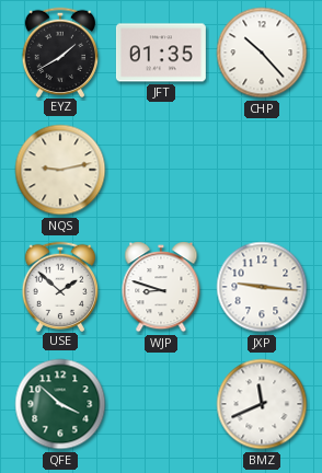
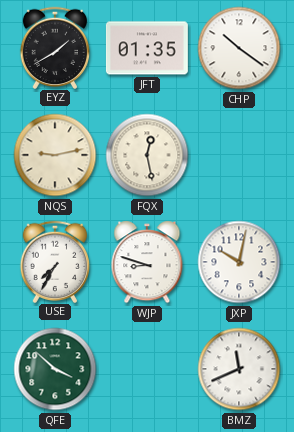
CHP: 10:23 -> 10:21
FQX: none -> 12:28
USE: 1:52 -> 7:35
JXP: 9:16 -> 10:02
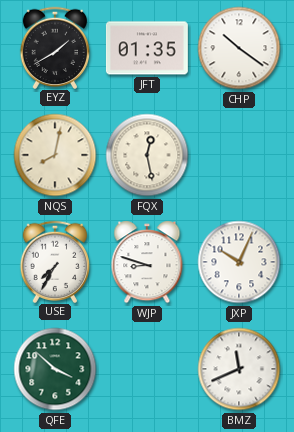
NQS: 9:13 -> 8:02
JXP: 10:02 -> 10:04
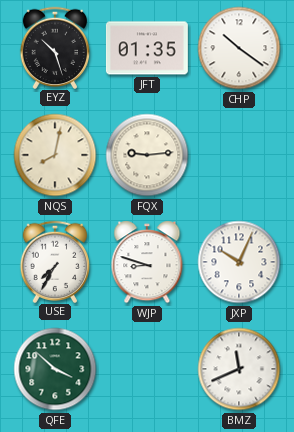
EYZ: 1:40 -> 10:27
FQX: 12:28 -> 9:14
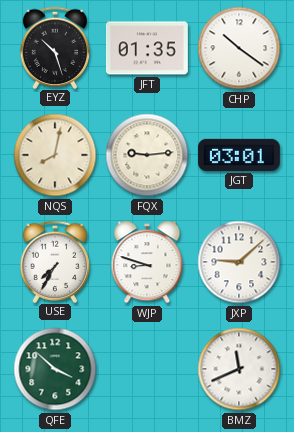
JGT: none -> 03:01
JXP: 10:04 -> 9:08
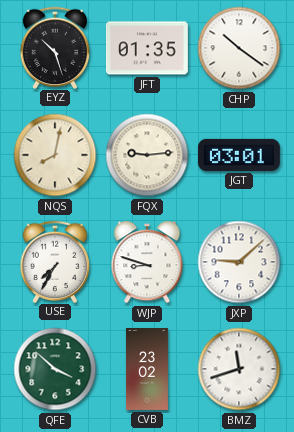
CVB: none -> 23:02
BMZ: 11:41 -> 11:42
